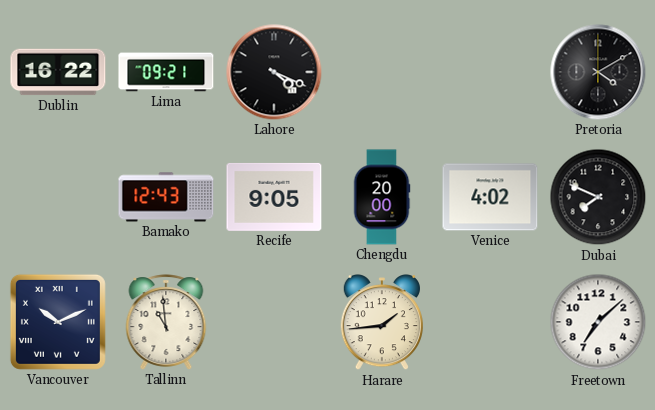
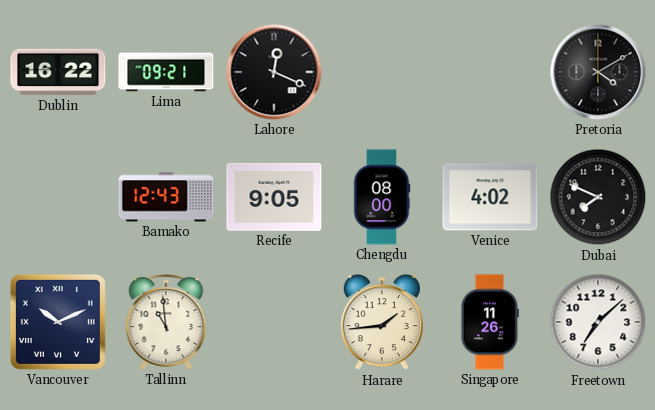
Lahore: 4:19 -> 12:19
Chengdu: 20:00 -> 08:00
Singapore: none -> 11:26
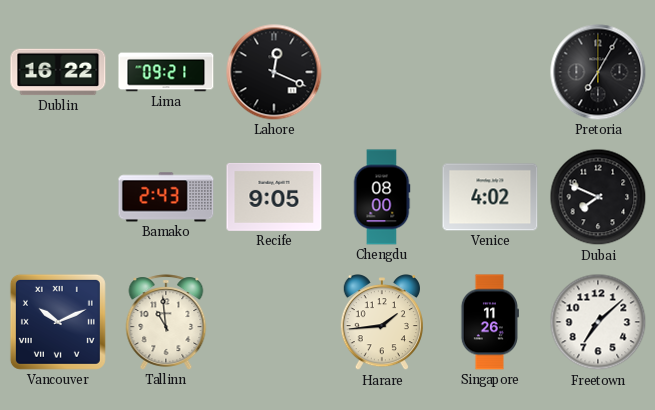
Pretoria: 4:10 -> 7:05
Bamako: 12:43 -> 2:43
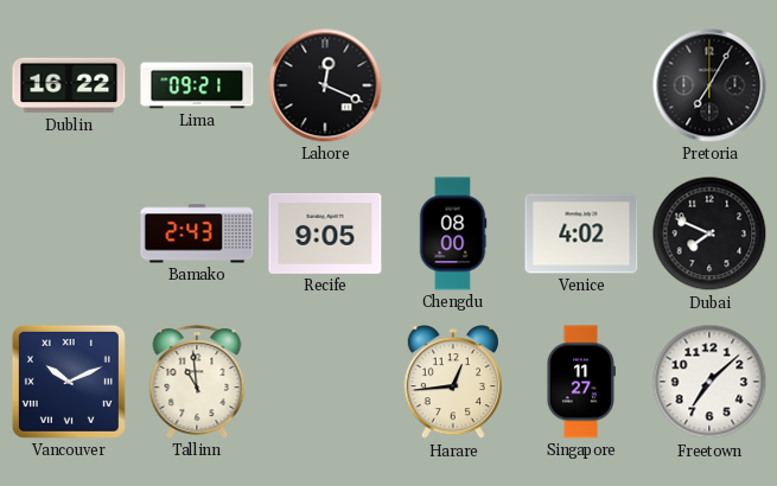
Harare: 1:44 -> 12:44
Singapore: 11:26 -> 11:27
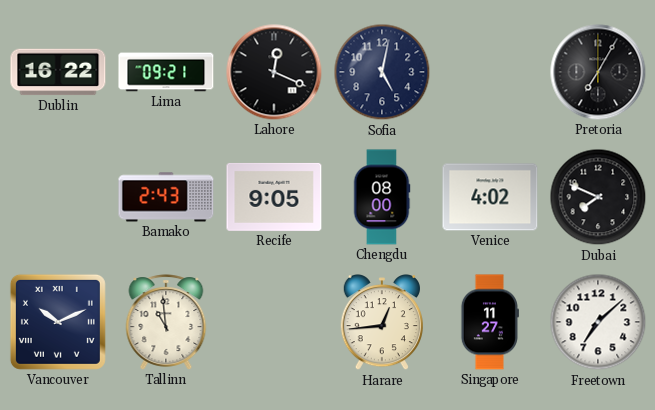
Sofia: none -> 5:02
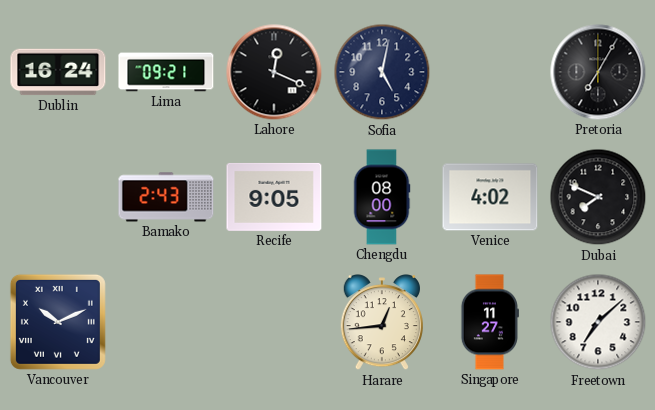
Dublin: 16:22 -> 16:24
Tallinn: 10:59 -> none
